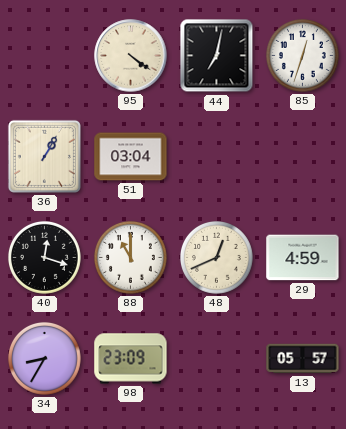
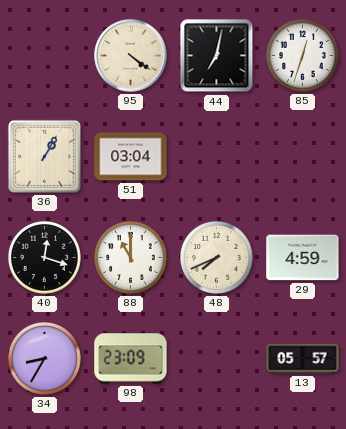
48: 12:41 -> 7:41
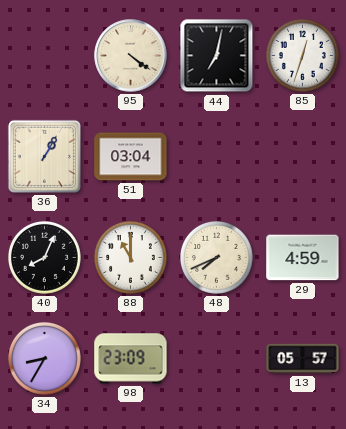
40: 12:18 -> 8:04
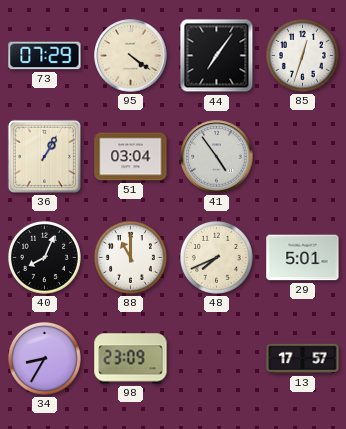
73: none -> 07:29
44: 7:02 -> 7:06
41: none -> 4:54
29: 4:59 -> 5:01
13: 05:57 -> 17:57
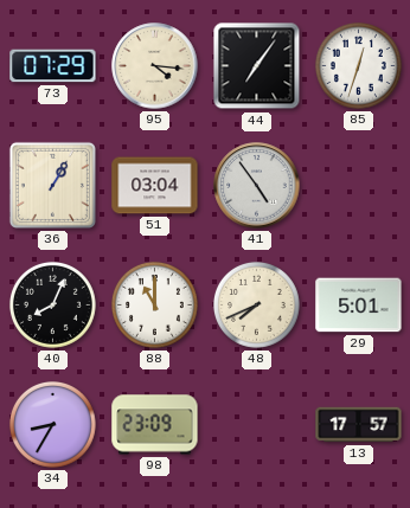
95: 4:21 -> 4:16
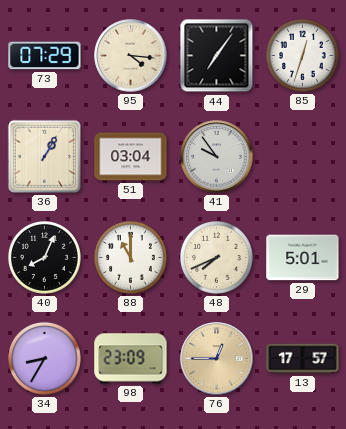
41: 4:54 -> 9:54
76: none -> 12:45
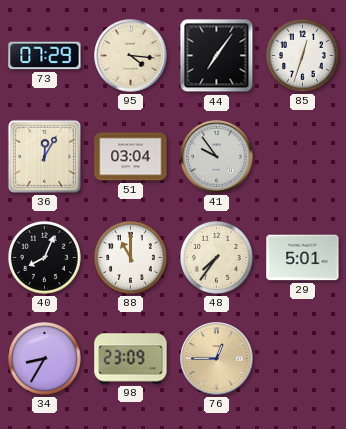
36: 1:05 -> 12:05
48: 7:41 -> 7:36
13: 17:57 -> none
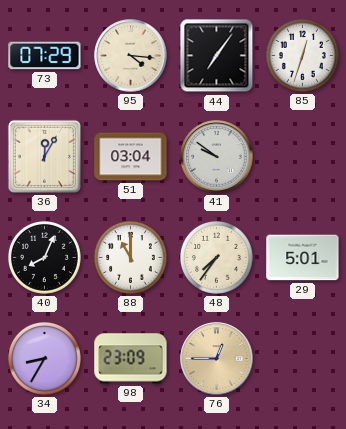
41: 9:54 -> 9:51
